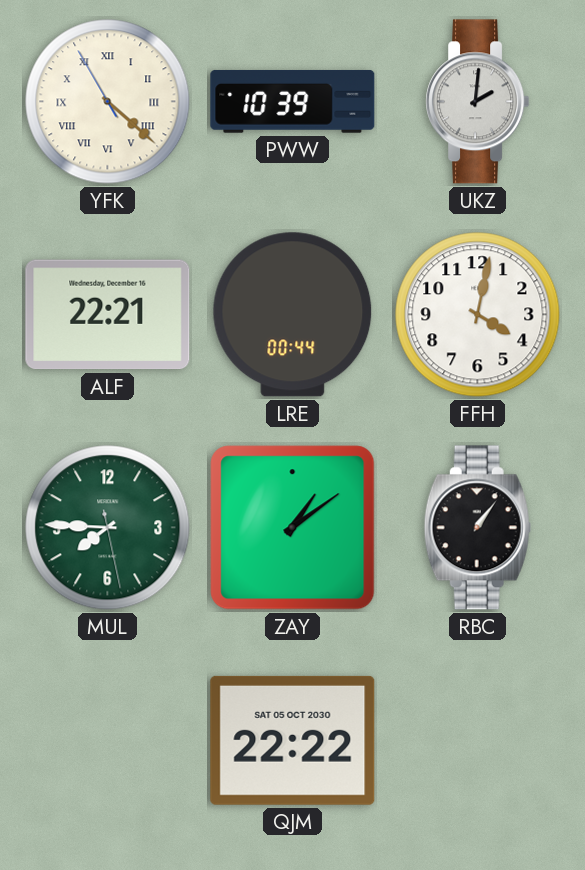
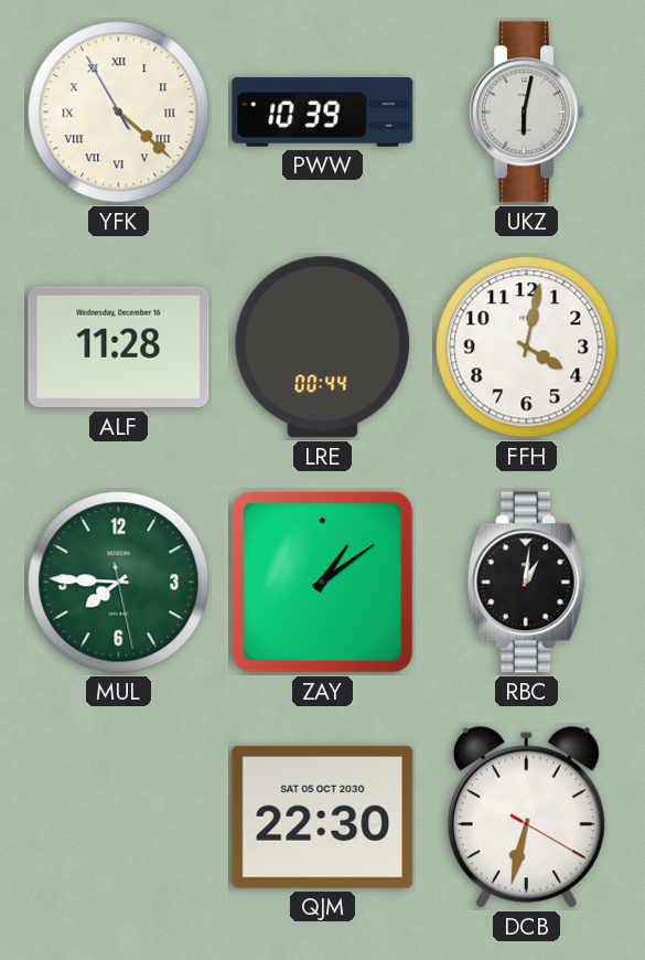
UKZ: 2:01 -> 6:02
ALF: 22:21 -> 11:28
RBC: 1:06 -> 1:01
QJM: 22:22 -> 22:30
DCB: none -> 6:32
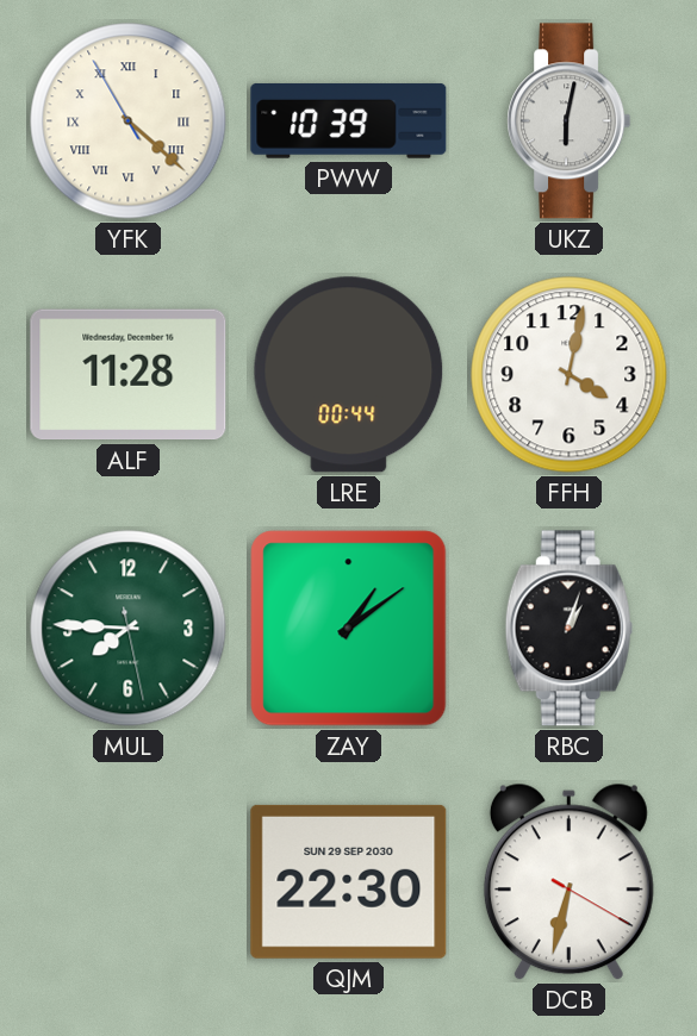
RBC: 1:01 -> 1:03
QJM date: SAT 05 OCT 2030 -> SUN 29 SEP 2030
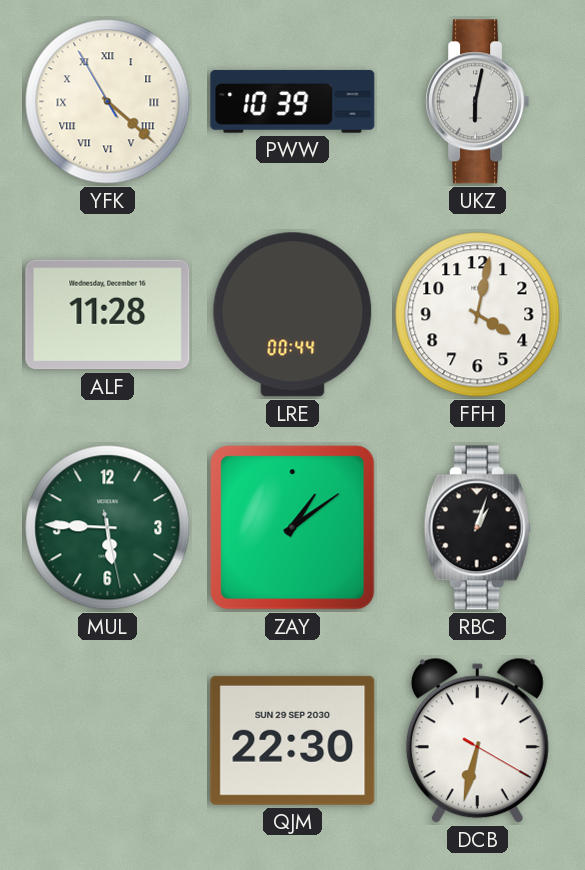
MUL: 7:45 -> 5:45
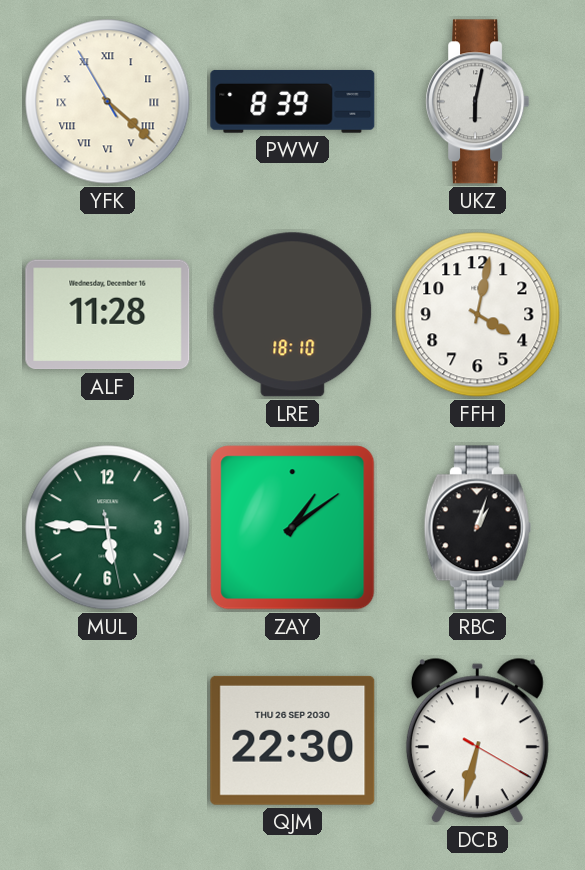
PWW: 10:39 -> 8:39
LRE: 00:44 -> 18:10
QJM date: SUN 29 SEP 2030 -> THU 26 SEP 2030
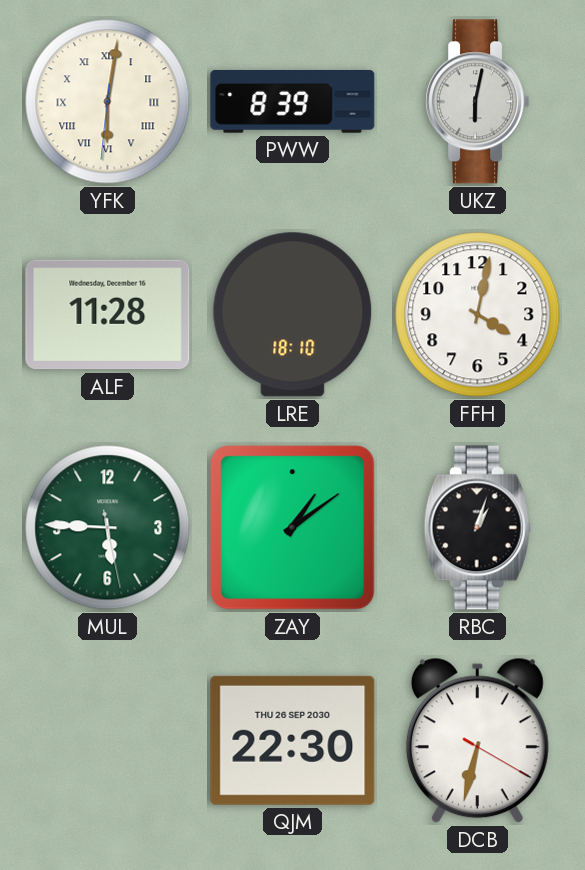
YFK: 4:21 -> 6:01
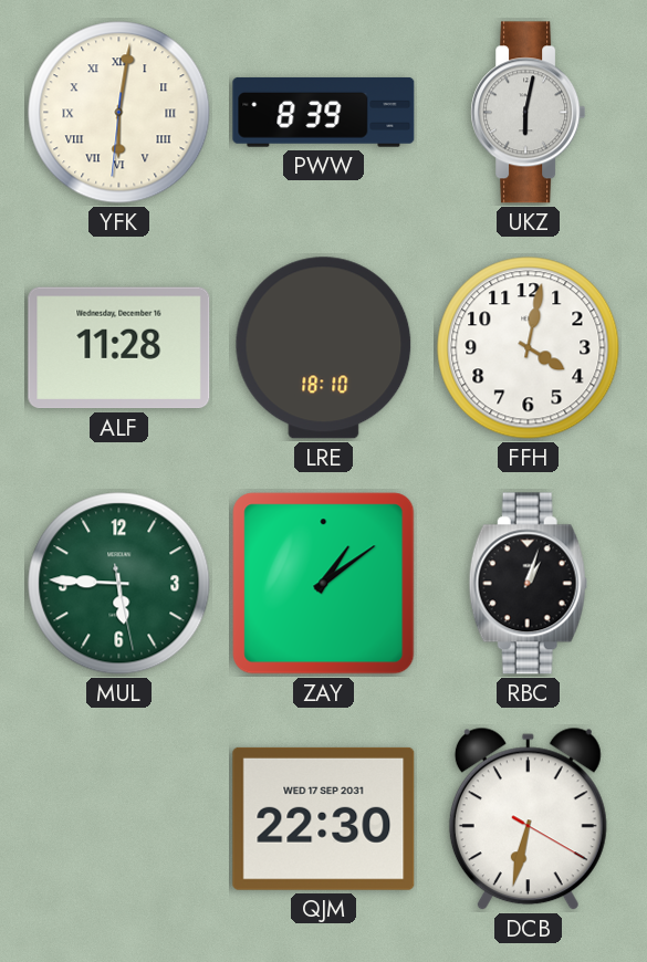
QJM date: THU 26 SEP 2030 -> WED 17 SEP 2031
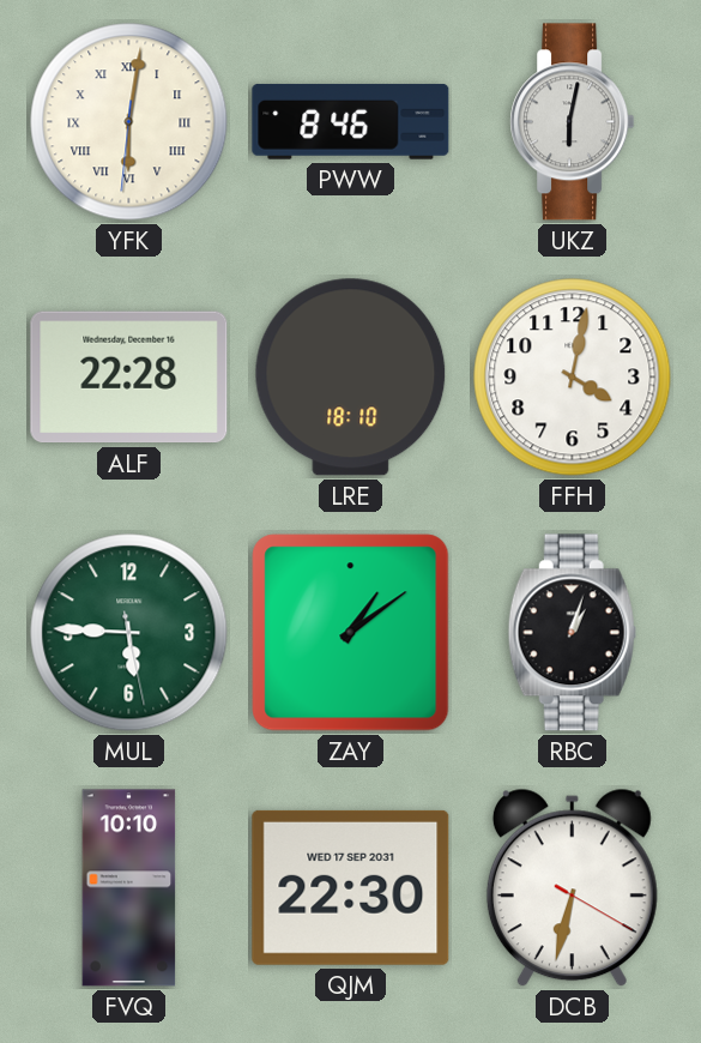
PWW: 8:39 -> 8:46
ALF: 11:28 -> 22:28
FVQ: none -> 10:10
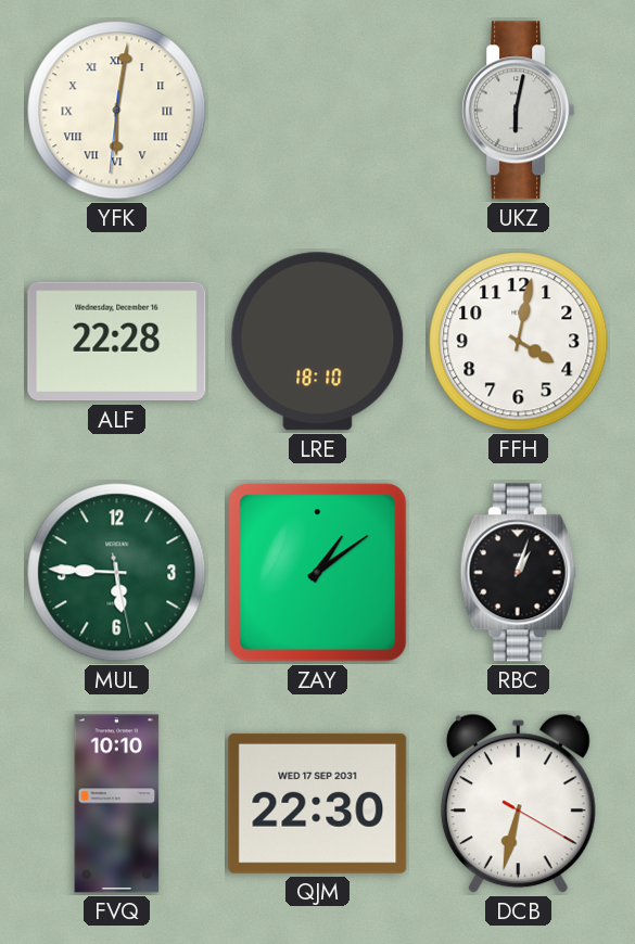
PWW: 8:46 -> none
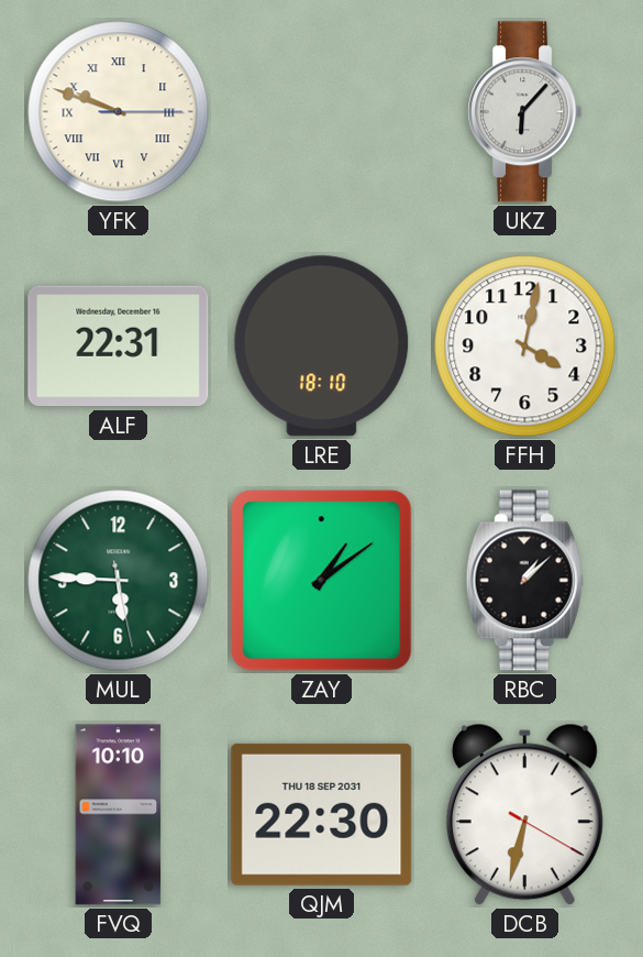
YFK: 6:01 -> 9:48
UKZ: 6:02 -> 6:07
ALF: 22:28 -> 22:31
RBC: 1:03 -> 1:08
QJM date: WED 17 SEP 2031 -> THU 18 SEP 2031
